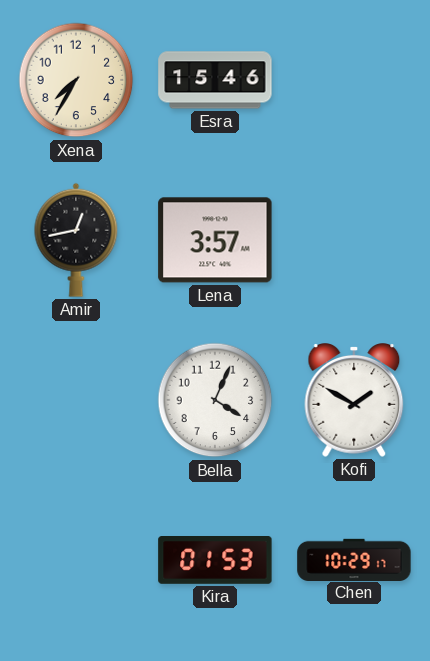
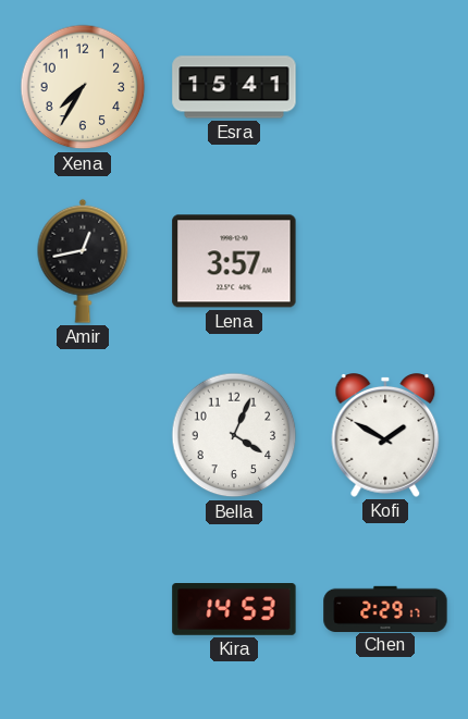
Esra: 15:46 -> 15:41
Kira: 01:53 -> 14:53
Chen: 10:29 -> 2:29
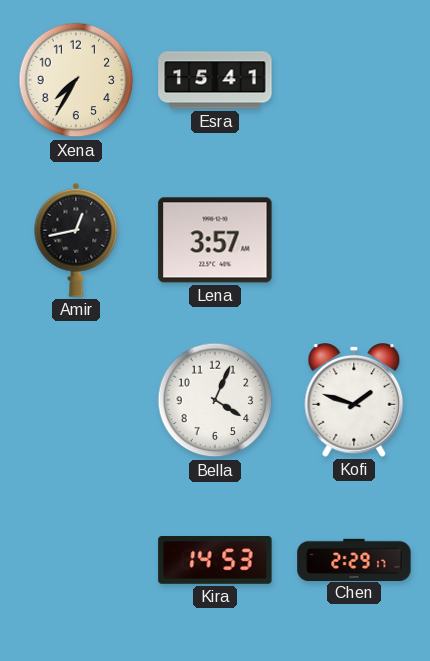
Kofi: 1:50 -> 1:48
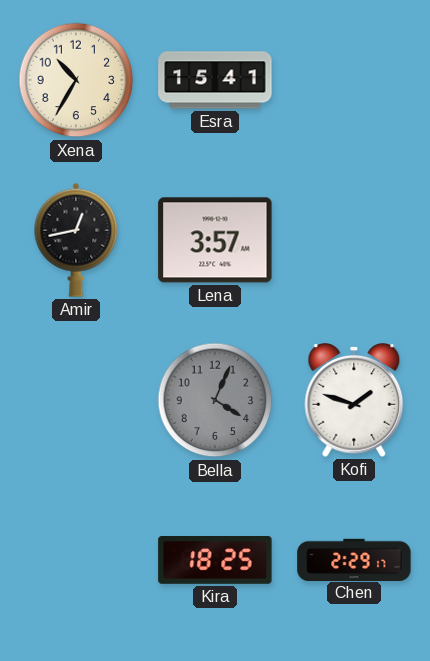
Xena: 7:35 -> 10:35
Bella dial: white -> grey
Kira: 14:53 -> 18:25
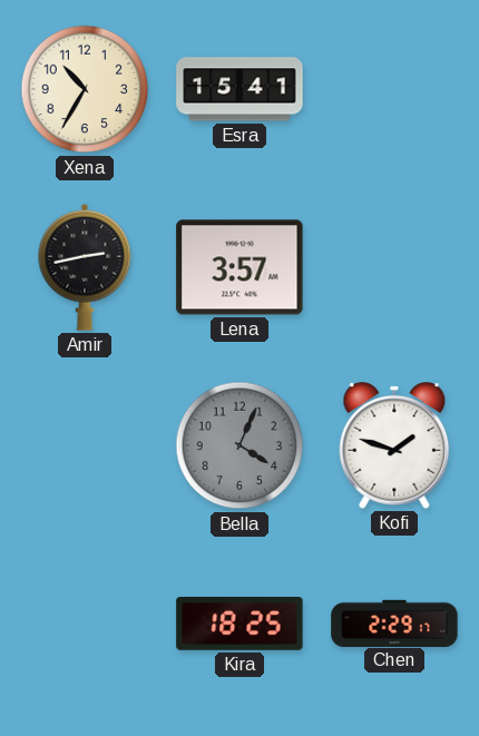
Amir: 12:43 -> 2:43
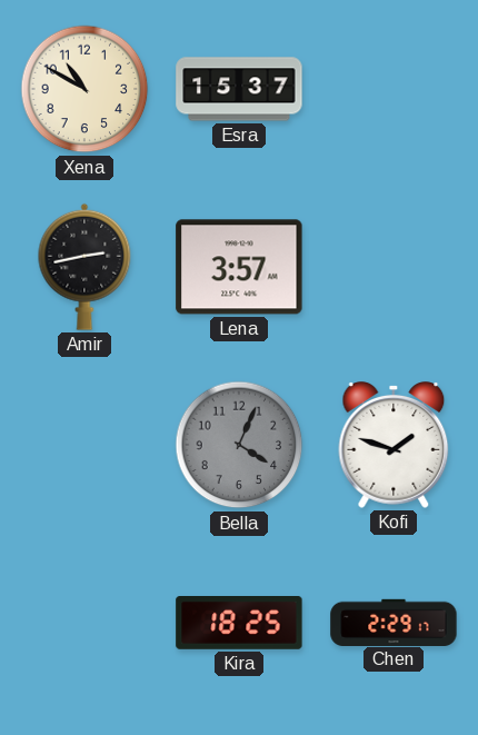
Xena: 10:35 -> 10:50
Esra: 15:41 -> 15:37
